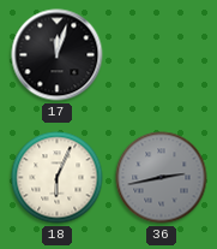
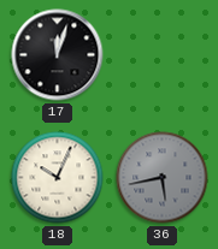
18: 6:04 -> 10:04
36: 2:43 -> 5:43
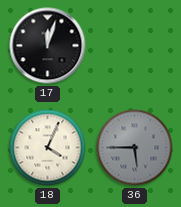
18: 10:04 -> 4:04
36: 5:43 -> 5:45
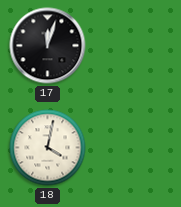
18: 4:04 -> 4:02
36: 5:45 -> none
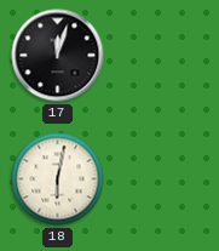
18: 4:02 -> 6:02
